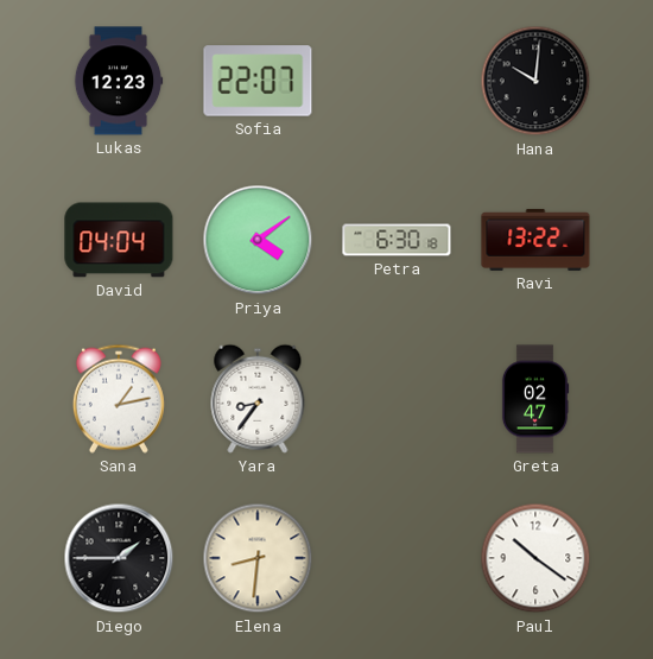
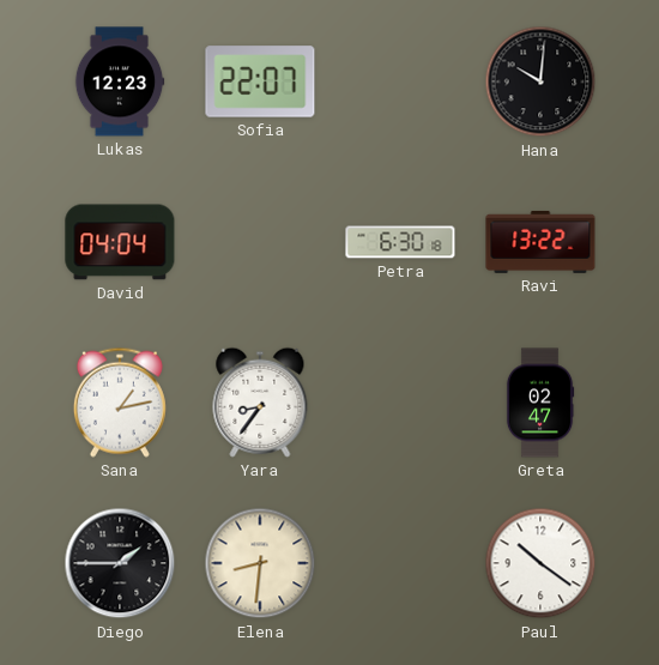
Priya: 4:09 -> none
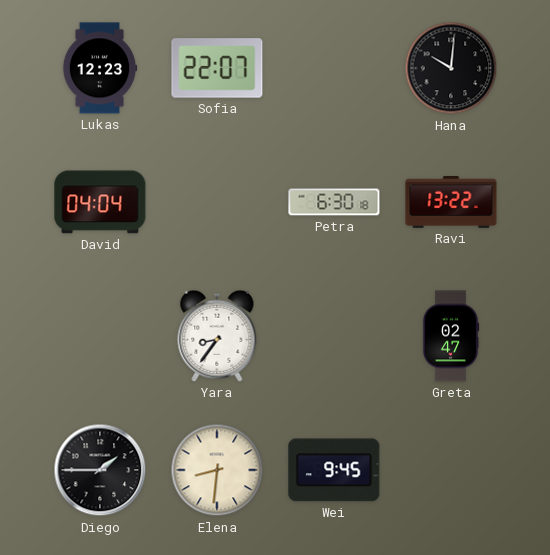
Sana: 1:13 -> none
Wei: none -> 9:45
Paul: 10:21 -> none
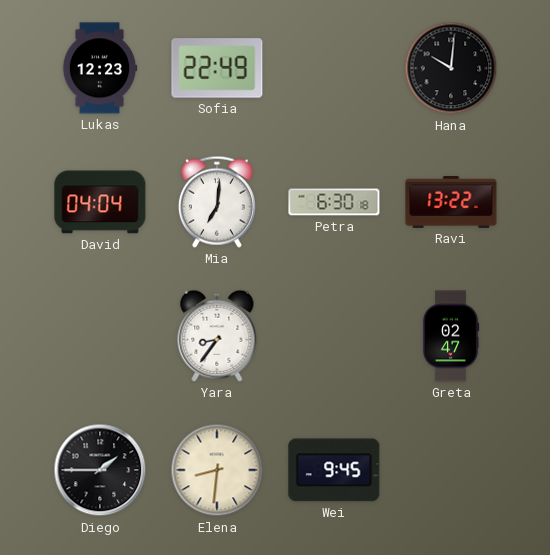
Sofia: 22:07 -> 22:49
Mia: none -> 7:01
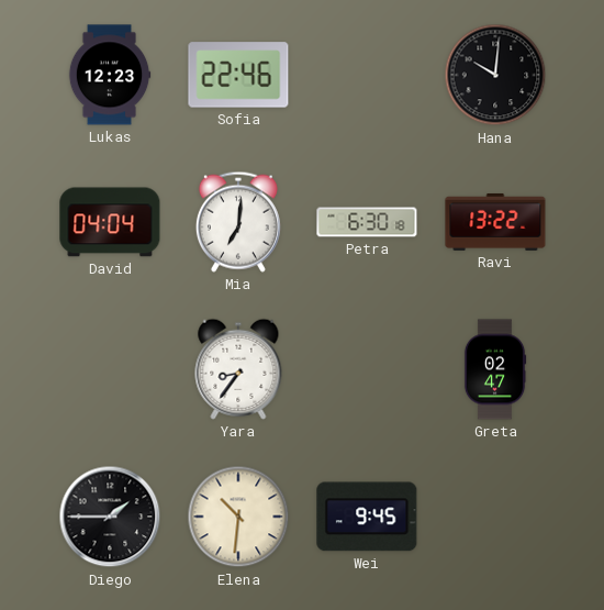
Sofia: 22:49 -> 22:46
Elena: 8:31 -> 10:31
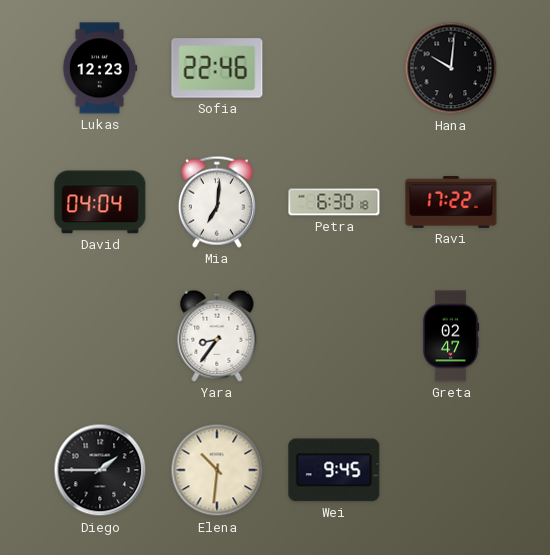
Ravi: 13:22 -> 17:22
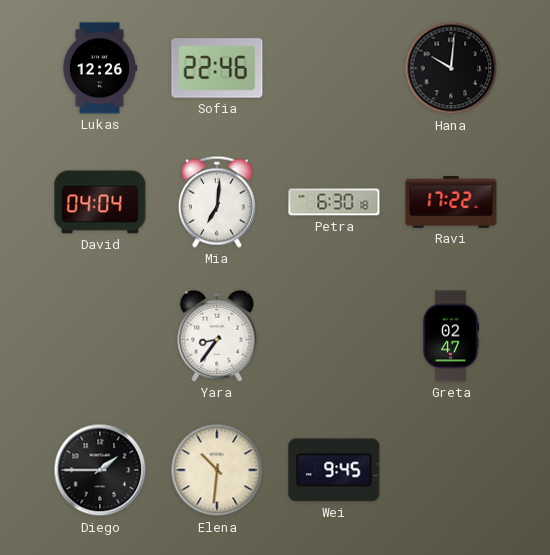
Lukas: 12:23 -> 12:26
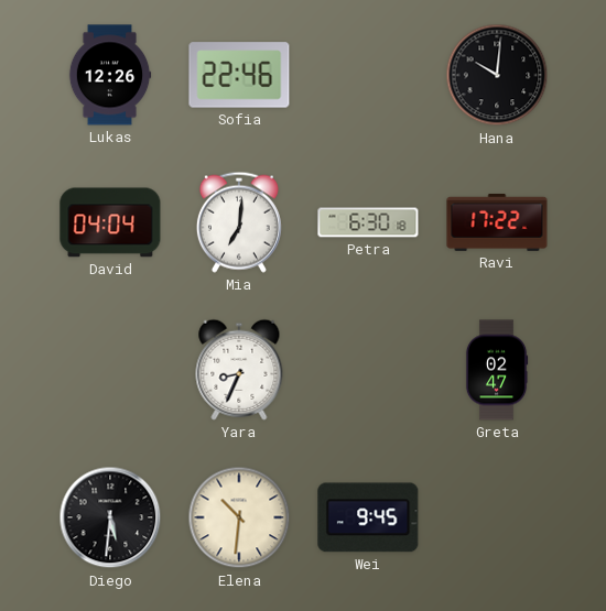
Yara: 8:36 -> 8:34
Diego: 1:45 -> 5:31
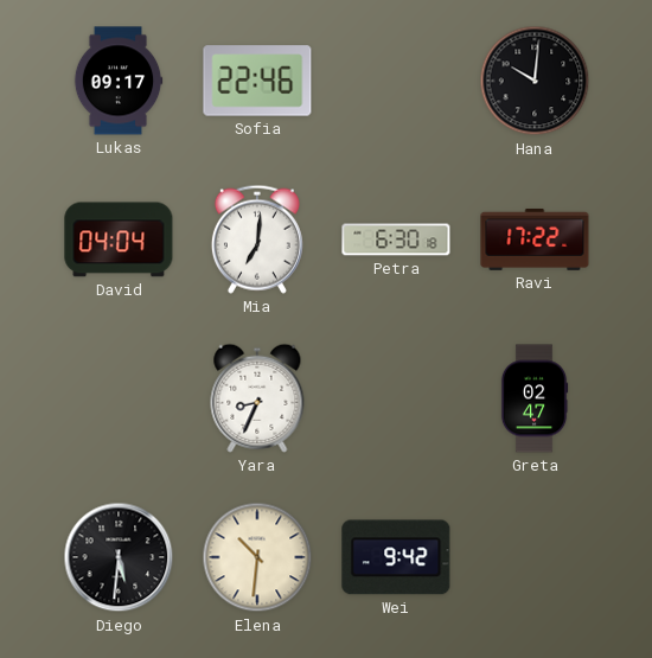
Lukas: 12:26 -> 09:17
Wei: 9:45 -> 9:42
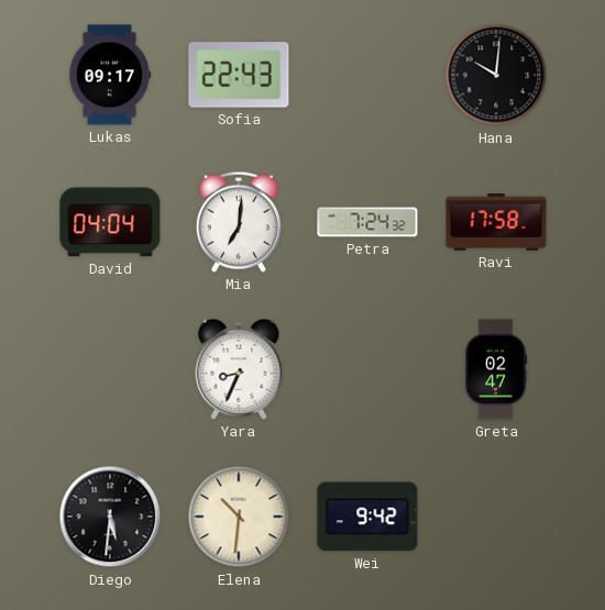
Sofia: 22:46 -> 22:43
Petra: 6:30 -> 7:24
Ravi: 17:22 -> 17:58
